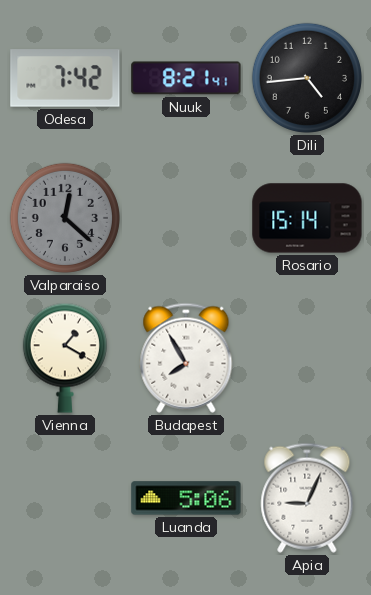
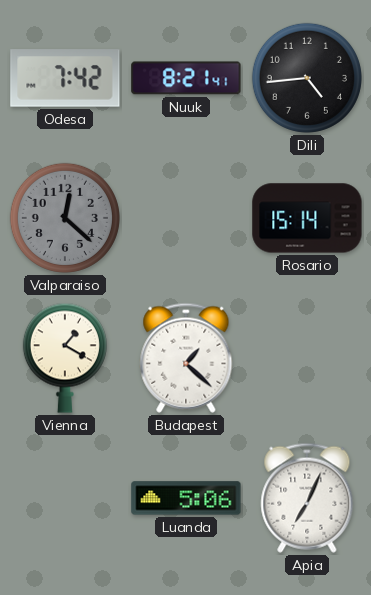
Budapest: 7:55 -> 1:22
Apia: 9:04 -> 7:04
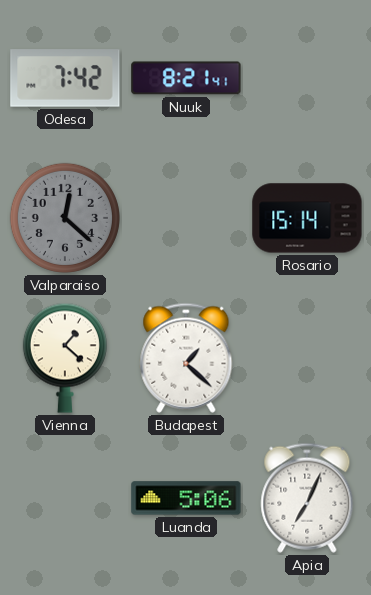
Dili: 4:44 -> none
Vienna: 1:20 -> 1:22
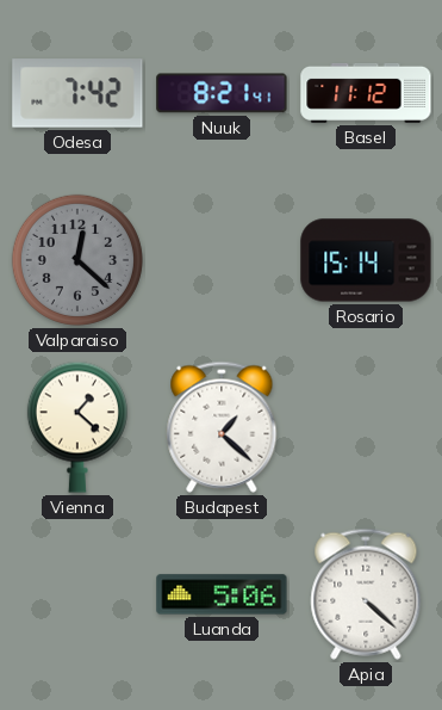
Basel: none -> 11:12
Apia: 7:04 -> 4:22
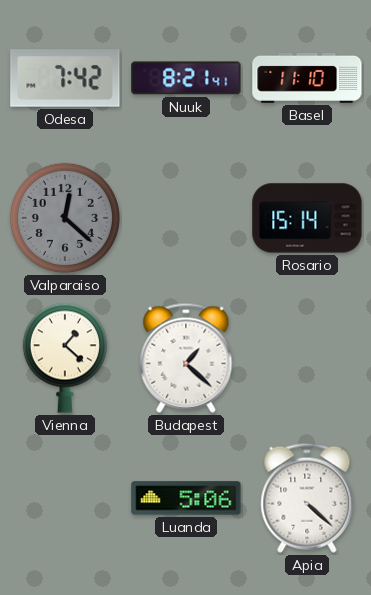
Basel: 11:12 -> 11:10
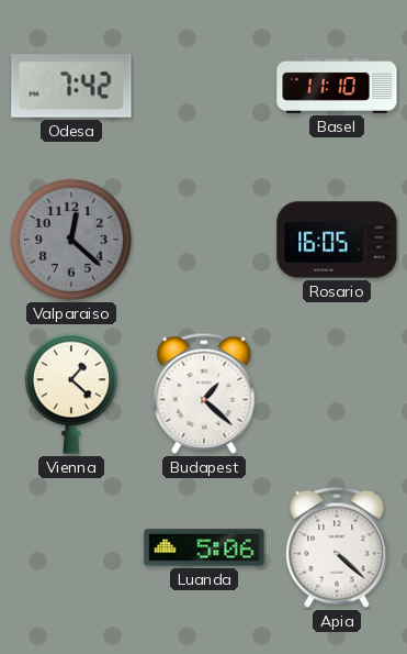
Nuuk: 8:21 -> none
Rosario: 15:14 -> 16:05
